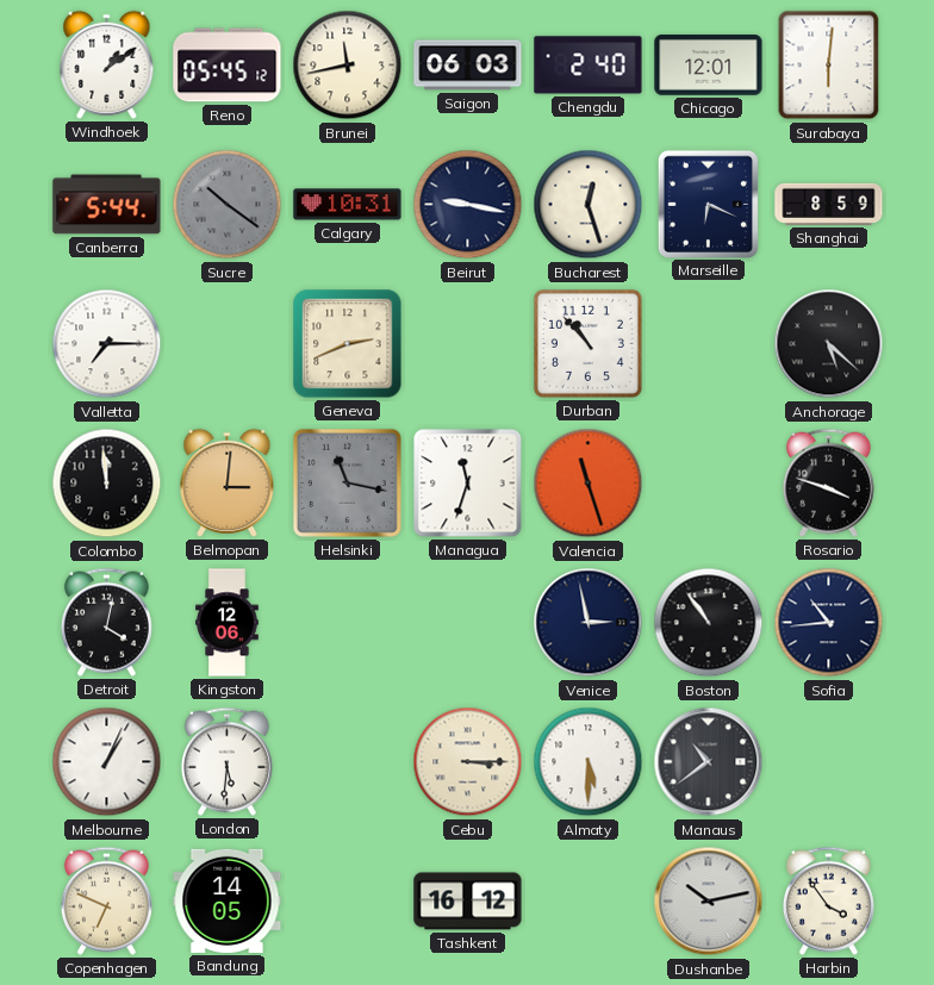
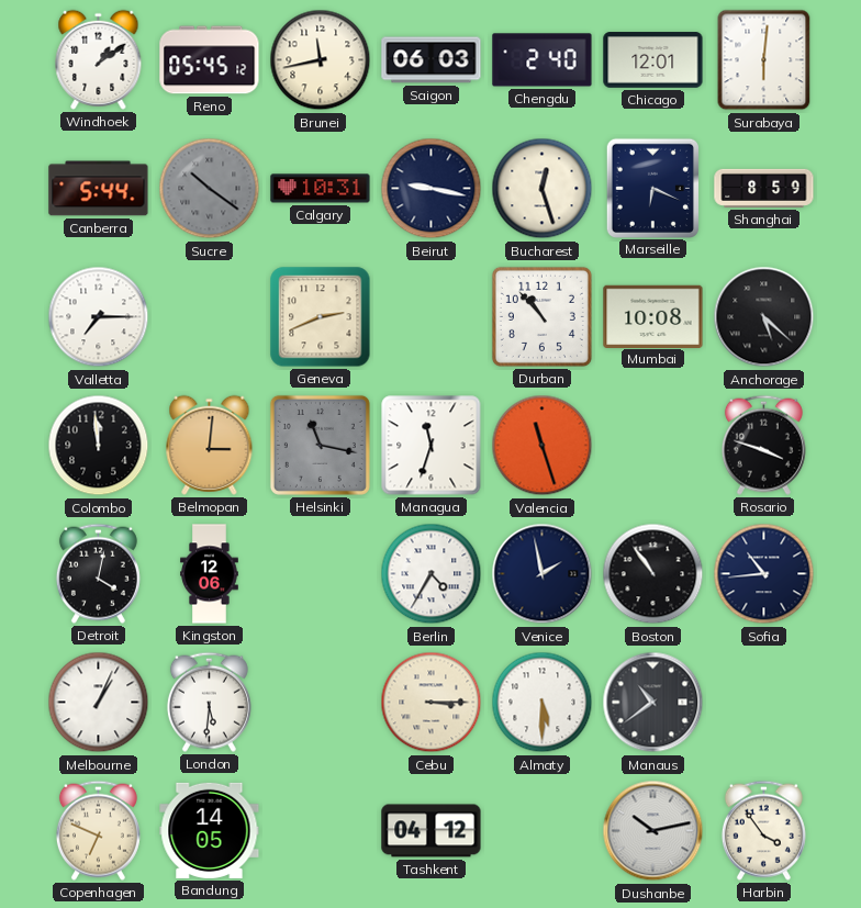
Mumbai: none -> 10:08
Berlin: none -> 4:35
Venice: 2:58 -> 1:58
Tashkent: 16:12 -> 04:12
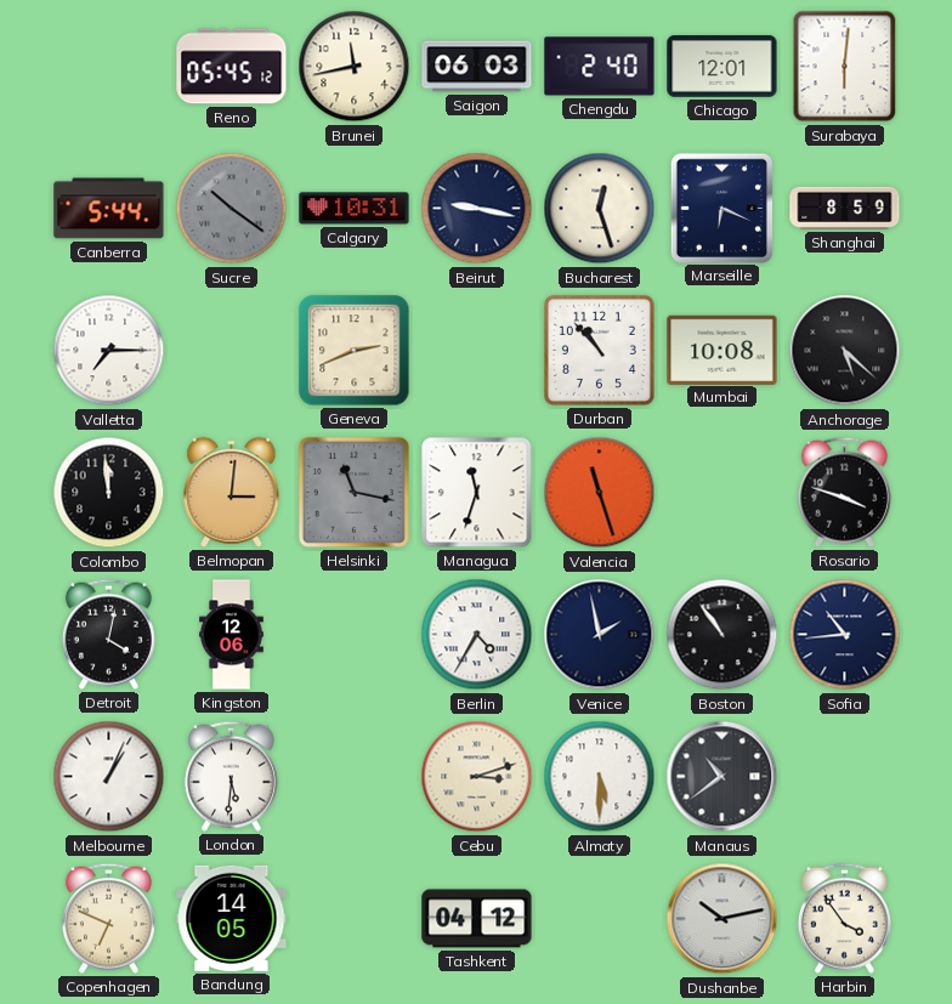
Windhoek: 1:09 -> none
Cebu: 3:15 -> 3:12
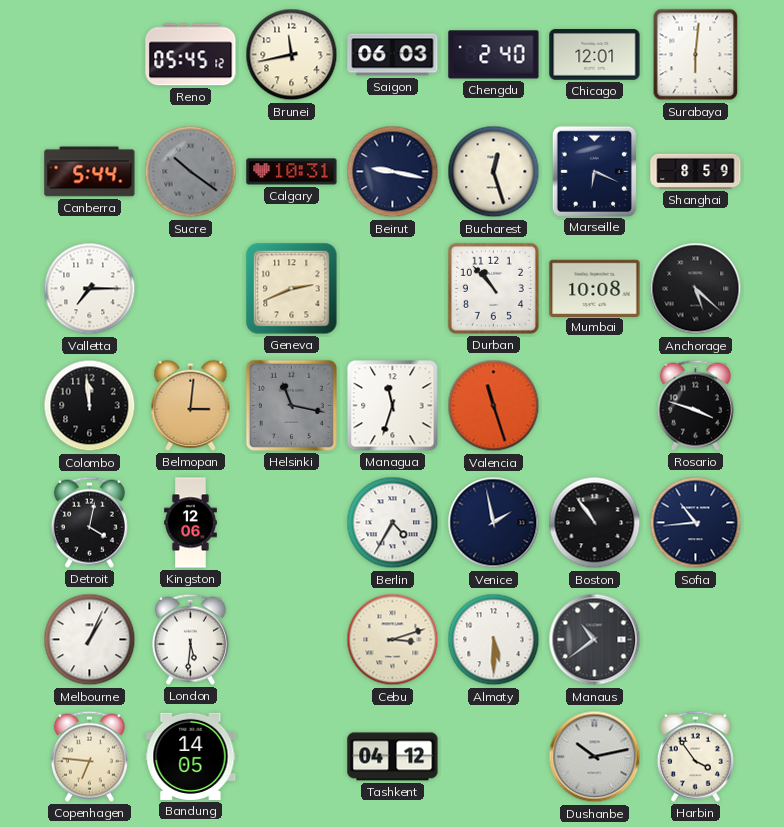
Copenhagen: 6:49 -> 6:46
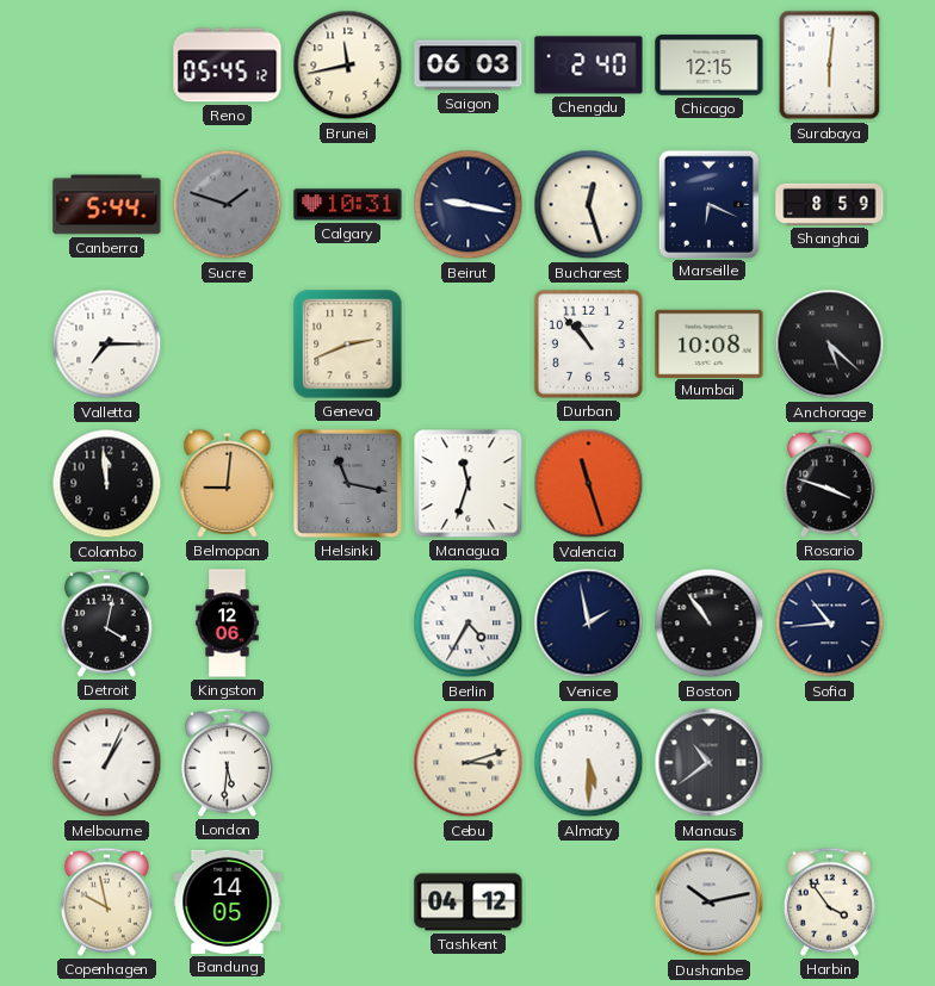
Chicago: 12:01 -> 12:15
Sucre: 10:21 -> 1:48
Belmopan: 3:01 -> 9:01
Copenhagen: 6:46 -> 9:58
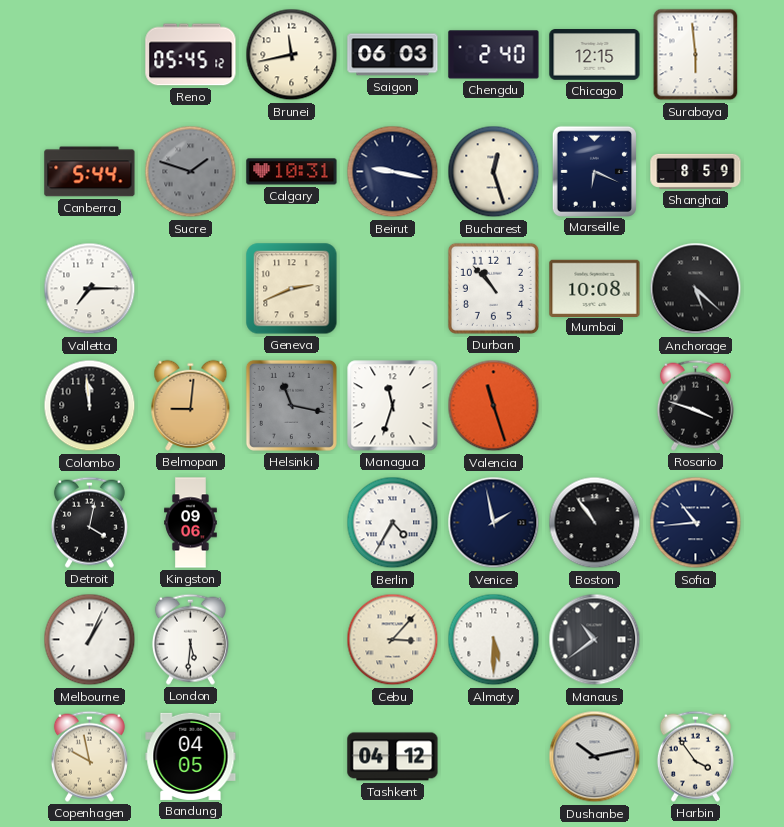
Surabaya: 6:01 -> 5:59
Kingston: 12:06 -> 09:06
Cebu: 3:12 -> 3:07
Bandung: 14:05 -> 04:05
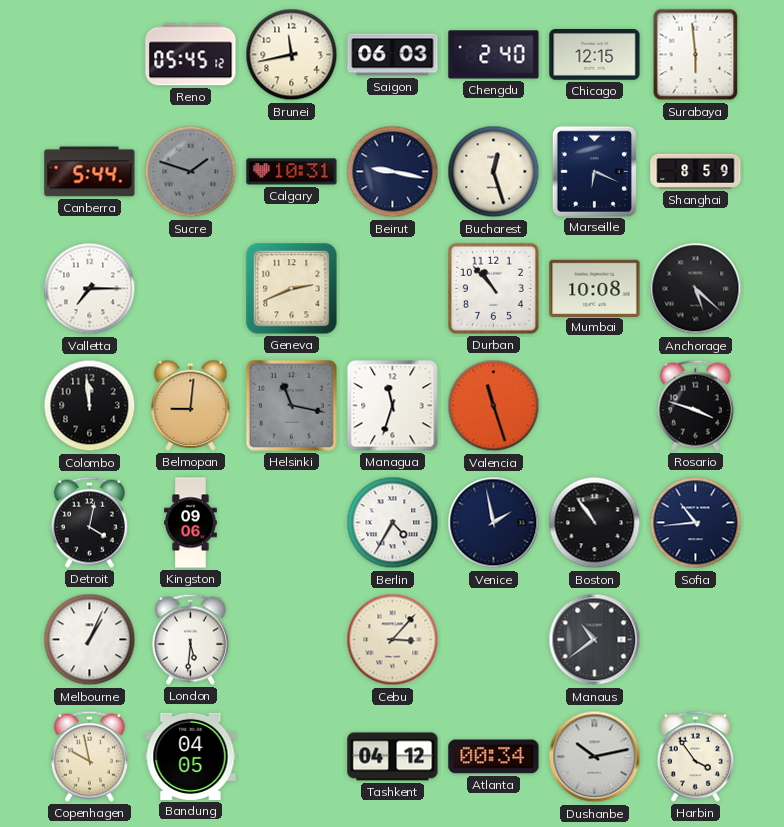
Almaty: 5:30 -> none
Atlanta: none -> 00:34
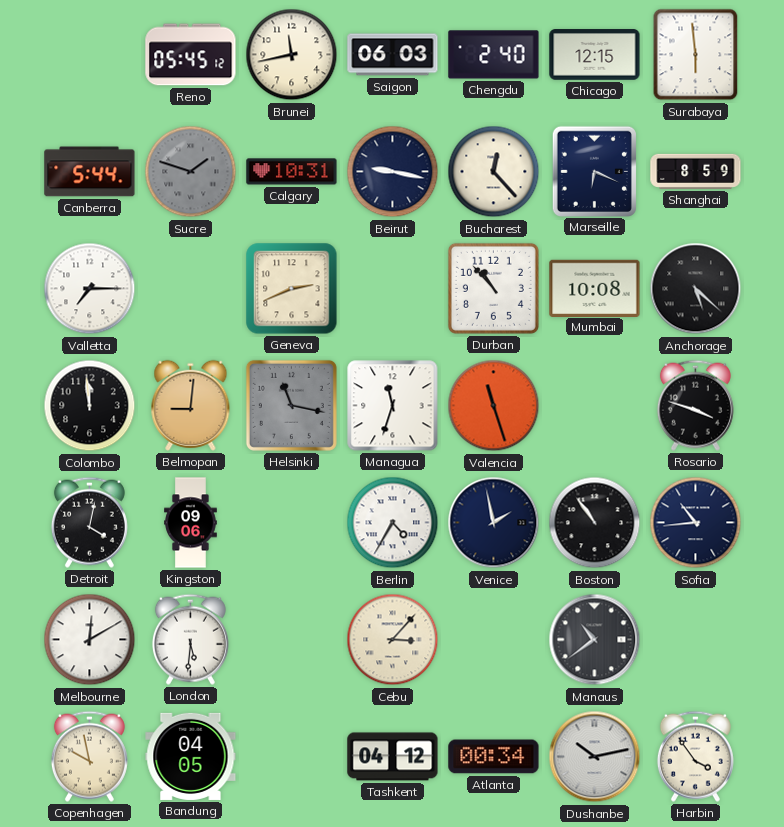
Bucharest: 12:27 -> 12:23
Melbourne: 1:04 -> 12:10
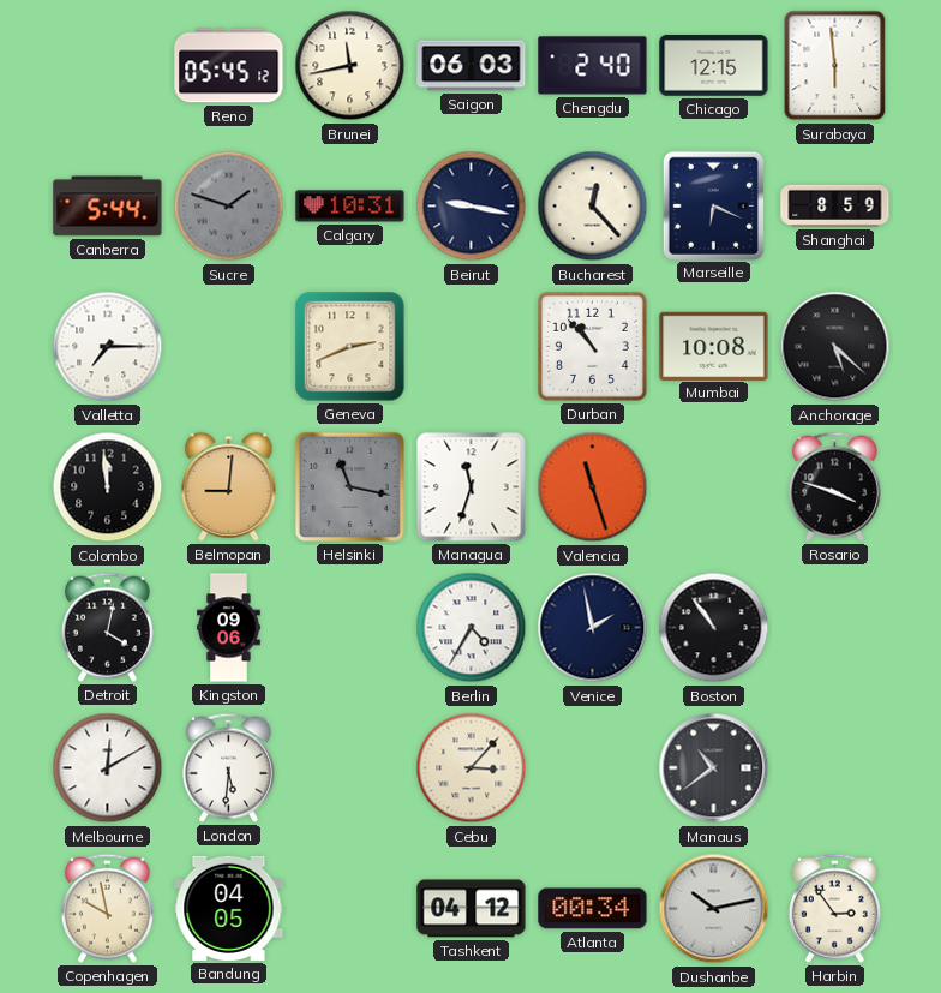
Sofia: 10:44 -> none
Harbin: 3:54 -> 2:54
